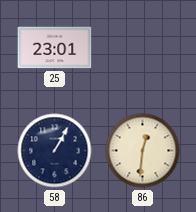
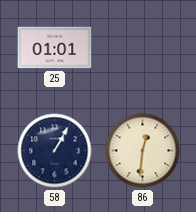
25: 23:01 -> 01:01
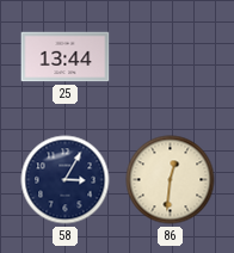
25: 01:01 -> 13:44
58: 1:05 -> 3:05
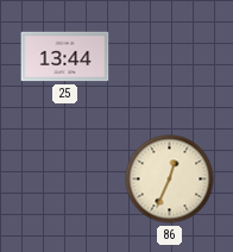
58: 3:05 -> none
86: 12:31 -> 12:34
